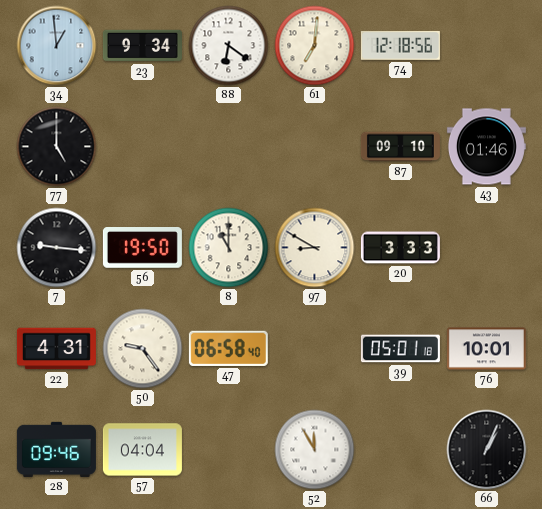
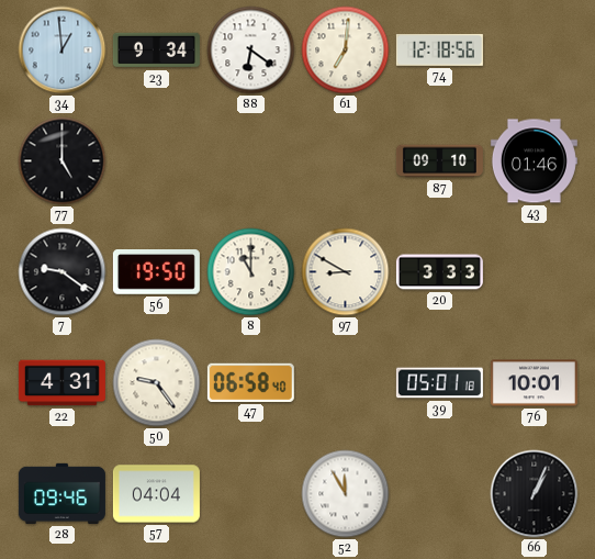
7: 9:16 -> 9:21
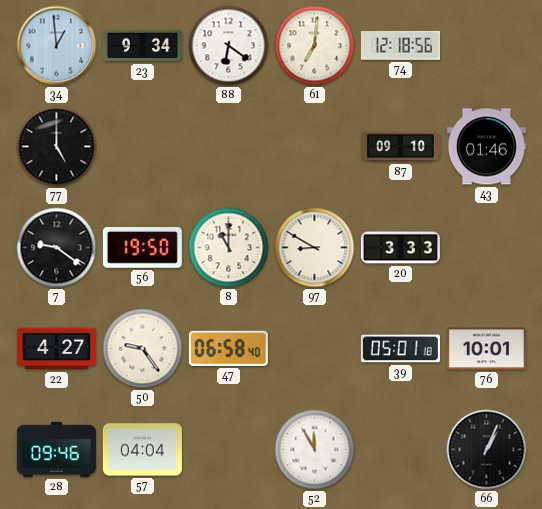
22: 4:31 -> 4:27
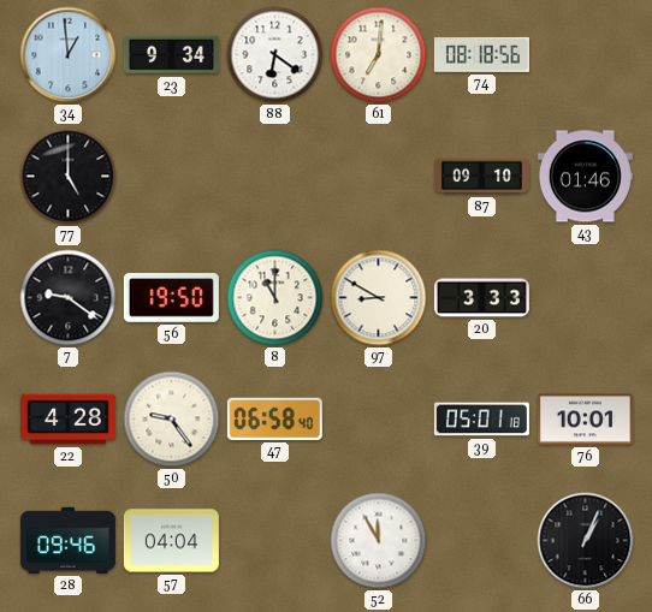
74: 12:18 -> 08:18
22: 4:27 -> 4:28
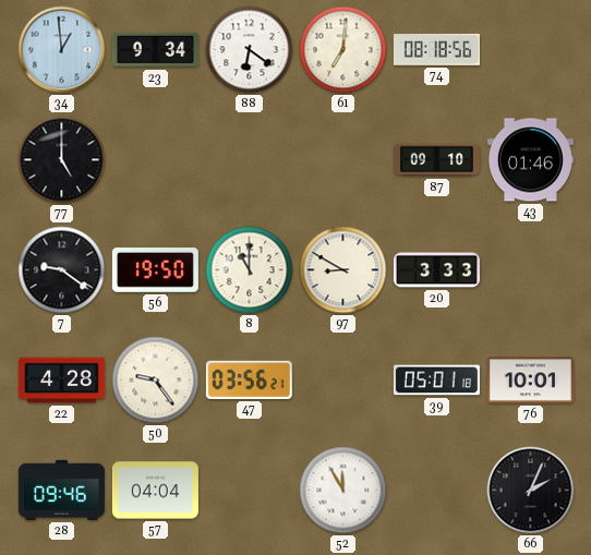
47: 06:58 -> 03:56
66: 1:04 -> 2:04
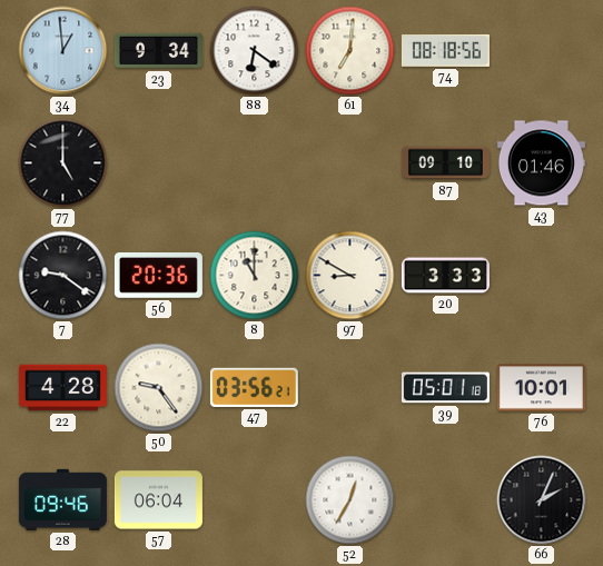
56: 19:50 -> 20:36
57: 04:04 -> 06:04
52: 11:55 -> 12:35
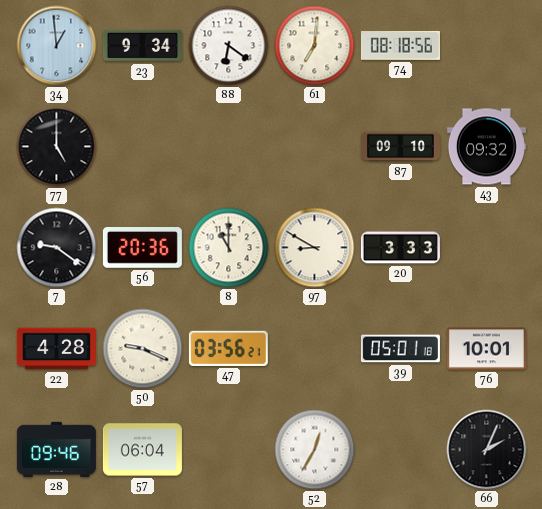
43: 01:46 -> 09:32
50: 9:24 -> 9:19
